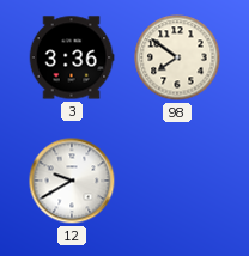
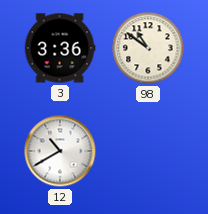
98: 7:51 -> 10:51
12: 9:40 -> 10:40
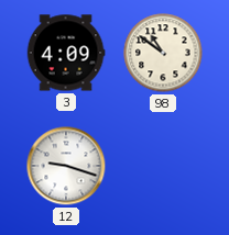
3: 3:36 -> 4:09
12: 10:40 -> 9:18
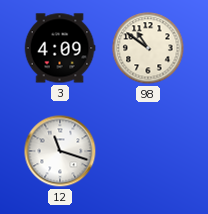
12: 9:18 -> 11:18
